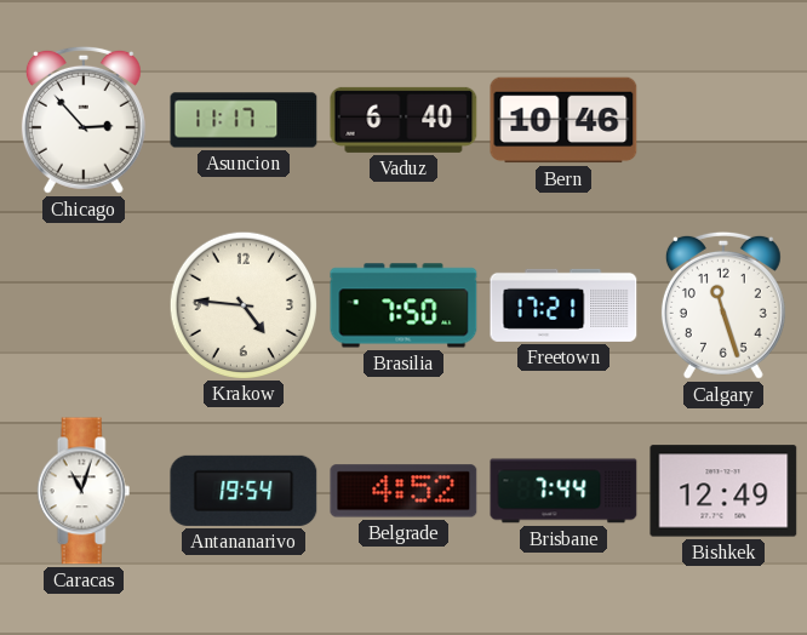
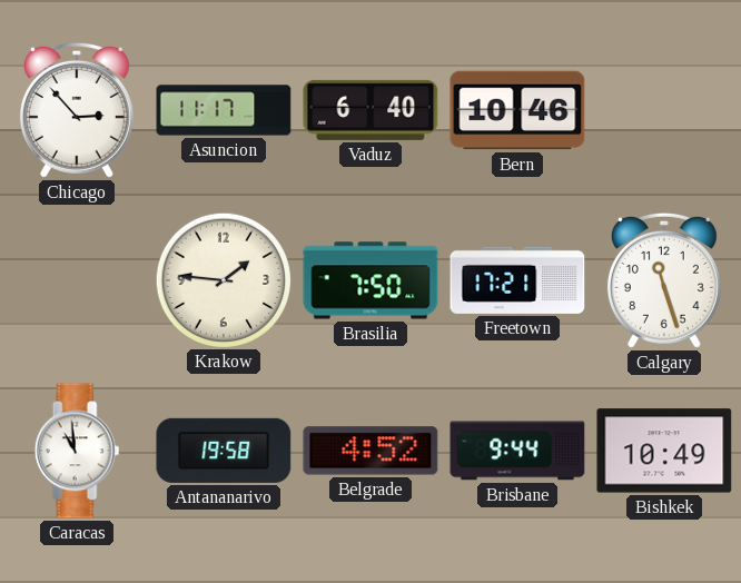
Krakow: 4:46 -> 1:46
Caracas: 11:03 -> 10:59
Antananarivo: 19:54 -> 19:58
Brisbane: 7:44 -> 9:44
Bishkek: 12:49 -> 10:49
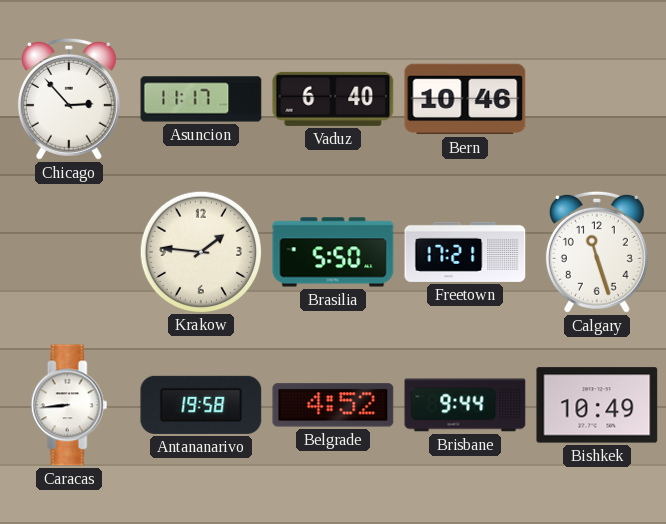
Brasilia: 7:50 -> 5:50
Caracas: 10:59 -> 8:44
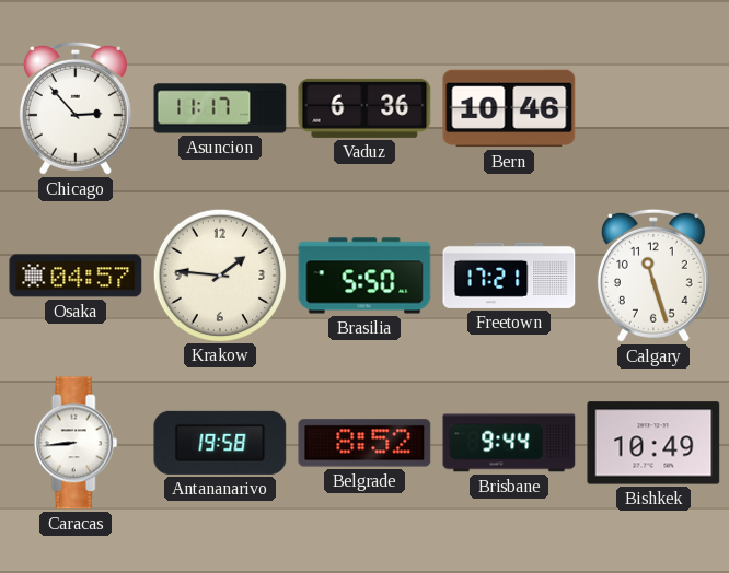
Vaduz: 6:40 -> 6:36
Osaka: none -> 04:57
Belgrade: 4:52 -> 8:52
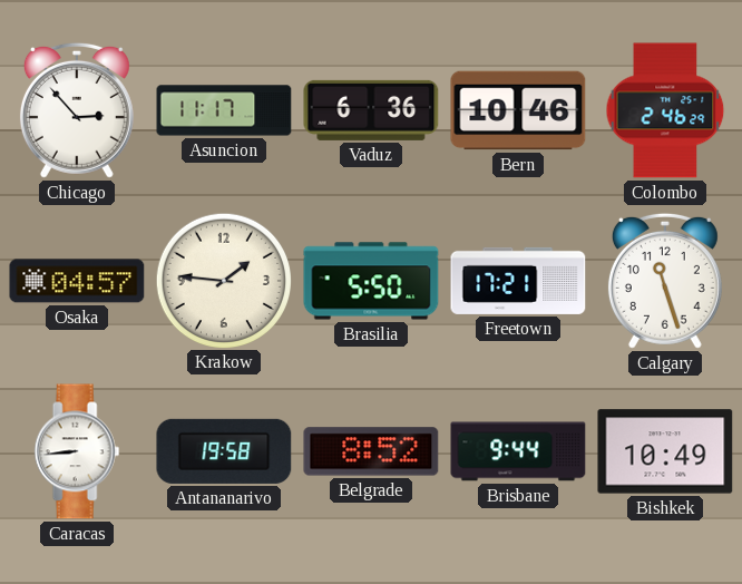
Colombo: none -> 2:46
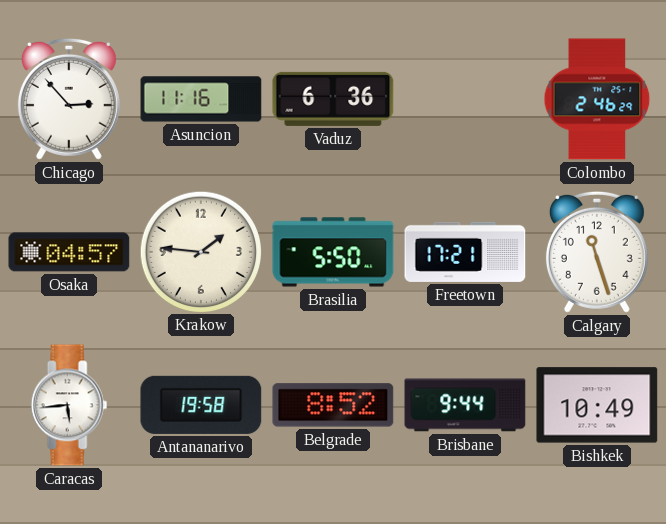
Asuncion: 11:17 -> 11:16
Bern: 10:46 -> none
Caracas: 8:44 -> 5:44
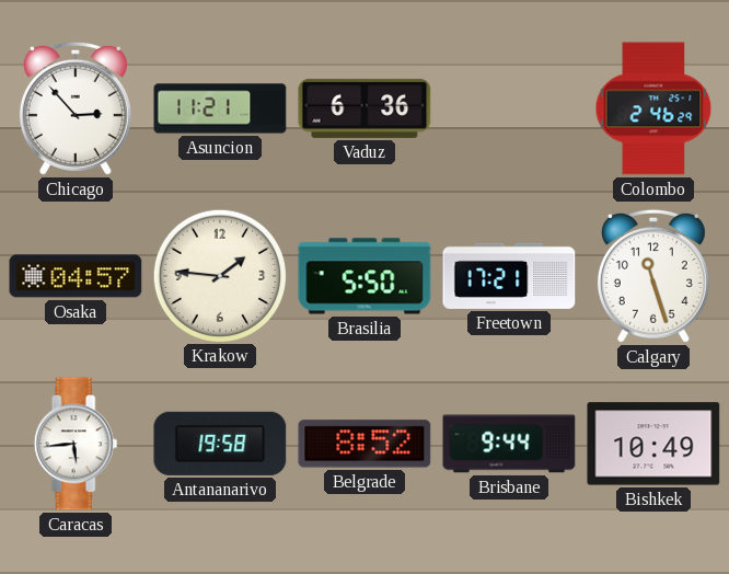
Asuncion: 11:16 -> 11:21
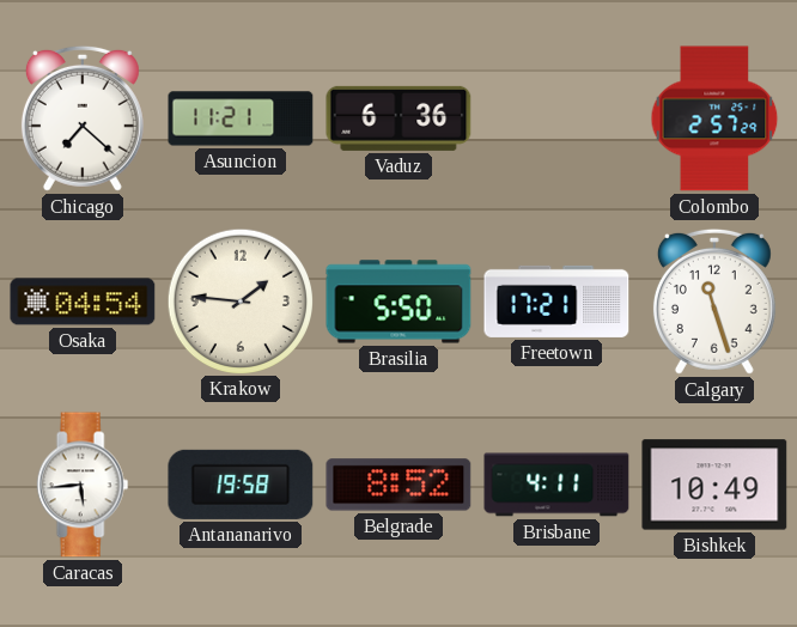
Chicago: 2:53 -> 7:22
Colombo: 2:46 -> 2:57
Osaka: 04:57 -> 04:54
Brisbane: 9:44 -> 4:11
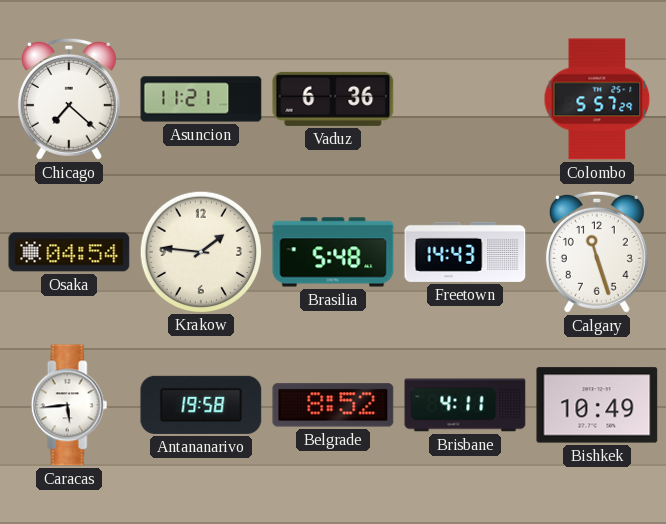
Colombo: 2:57 -> 5:57
Brasilia: 5:50 -> 5:48
Freetown: 17:21 -> 14:43
